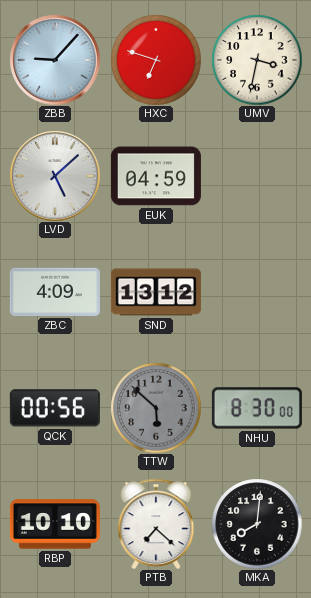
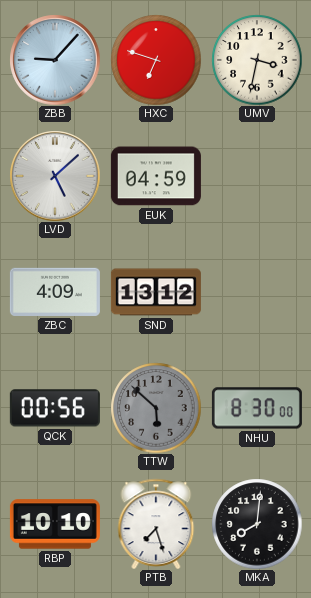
PTB: 7:22 -> 7:27
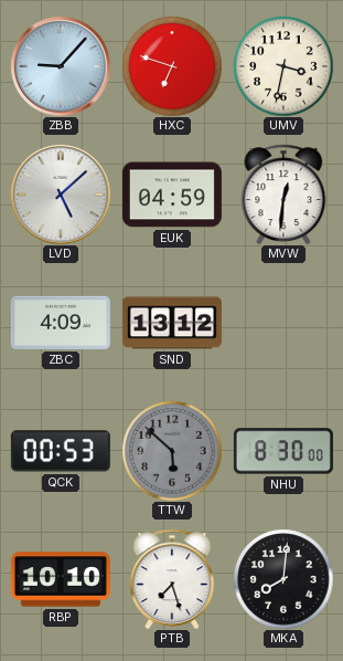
MVW: none -> 12:31
QCK: 00:56 -> 00:53
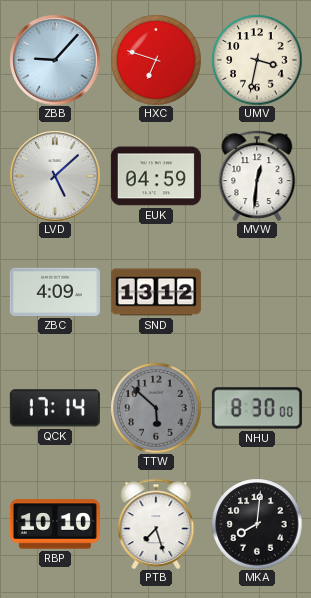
QCK: 00:53 -> 17:14
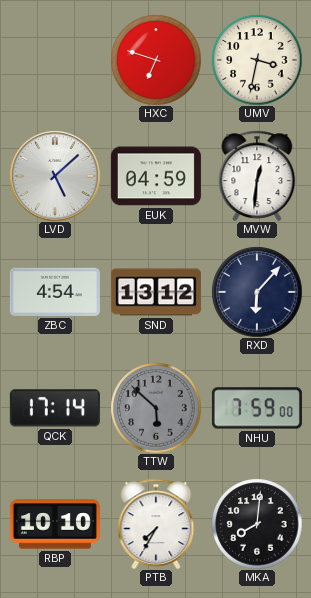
ZBB: 9:07 -> none
ZBC: 4:09 -> 4:54
RXD: none -> 6:07
NHU: 8:30 -> 7:59
PTB: 7:27 -> 7:35
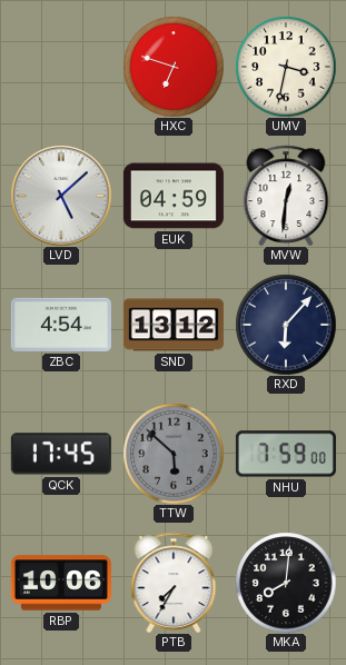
QCK: 17:14 -> 17:45
RBP: 10:10 -> 10:06
